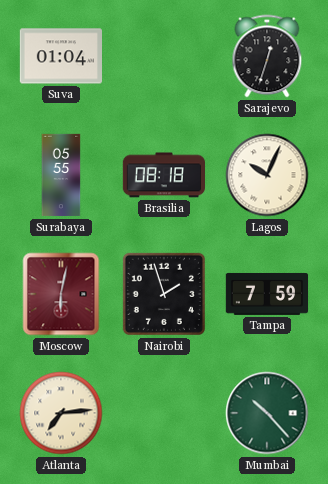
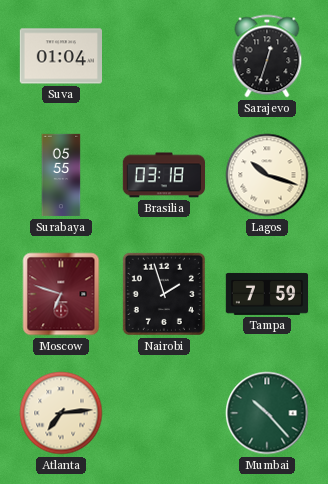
Brasilia: 08:18 -> 03:18
Lagos: 10:04 -> 10:18
Moscow: 6:02 -> 6:48
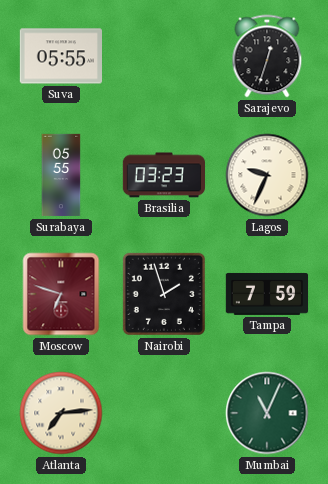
Suva: 01:04 -> 05:55
Brasilia: 03:18 -> 03:23
Lagos: 10:18 -> 9:34
Mumbai: 10:23 -> 11:04
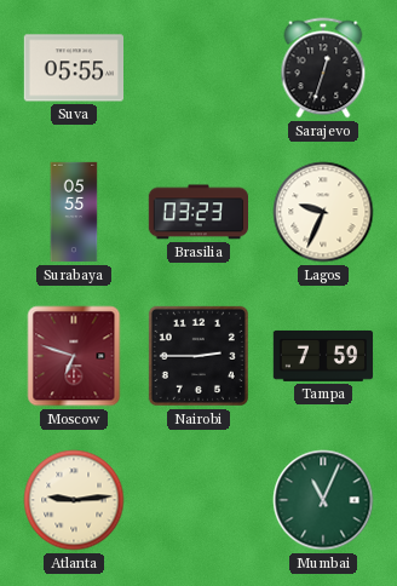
Nairobi: 1:57 -> 2:45
Atlanta: 7:14 -> 9:14
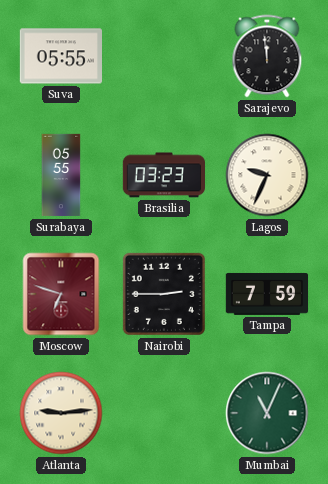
Sarajevo: 12:33 -> 11:59
